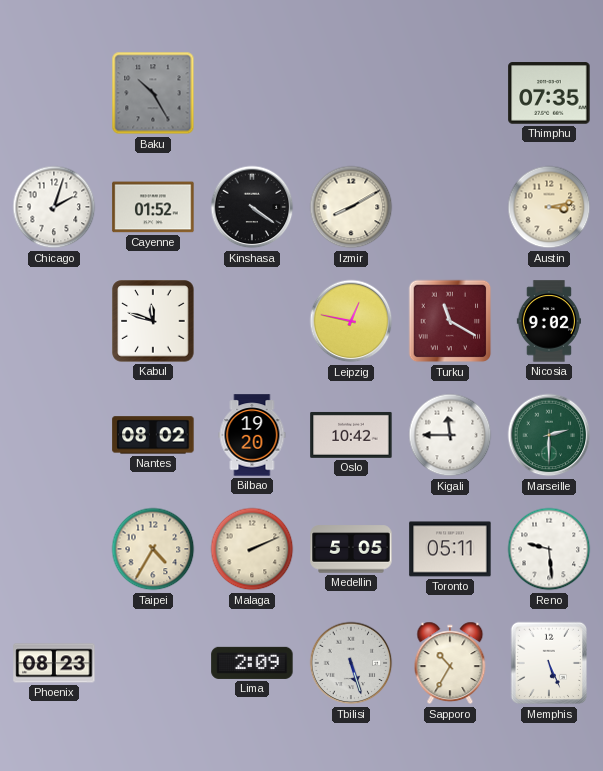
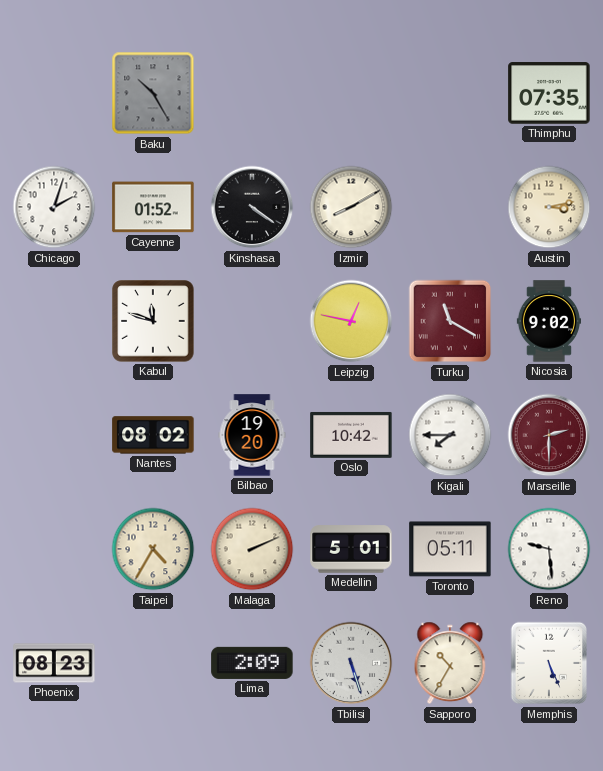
Kigali: 11:45 -> 7:45
Marseille dial: green -> burgundy
Medellin: 5:05 -> 5:01
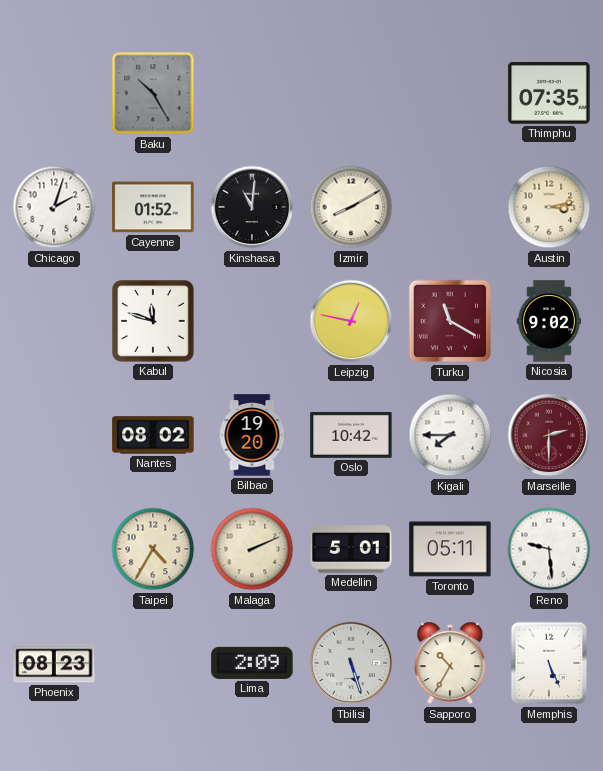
Kinshasa: 4:21 -> 11:01
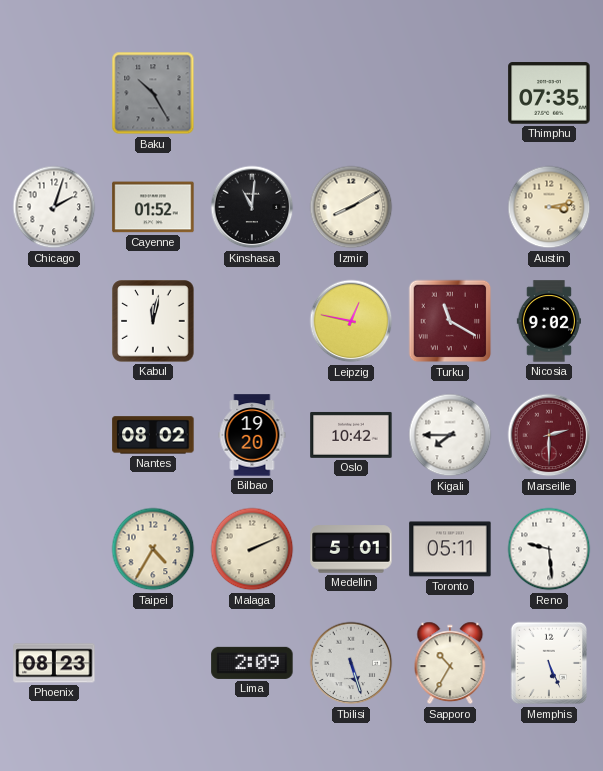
Kabul: 11:48 -> 12:02
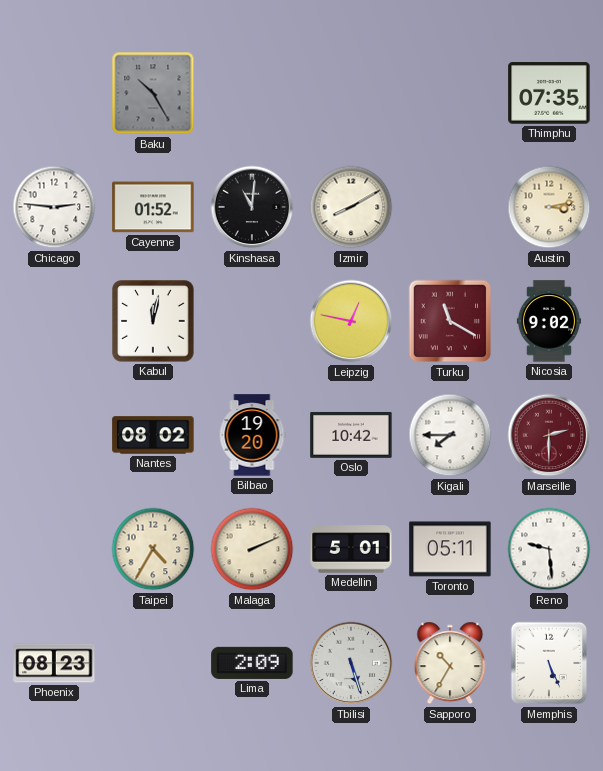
Chicago: 2:03 -> 2:46
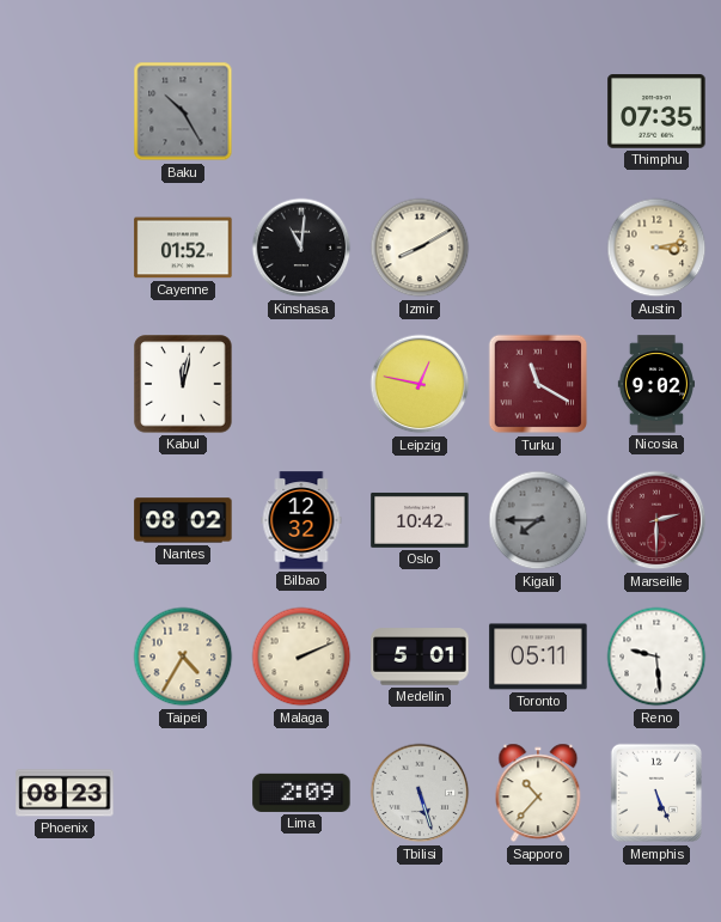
Chicago: 2:46 -> none
Bilbao: 19:20 -> 12:32
Kigali dial: white -> grey
Sapporo: 10:35 -> 10:37
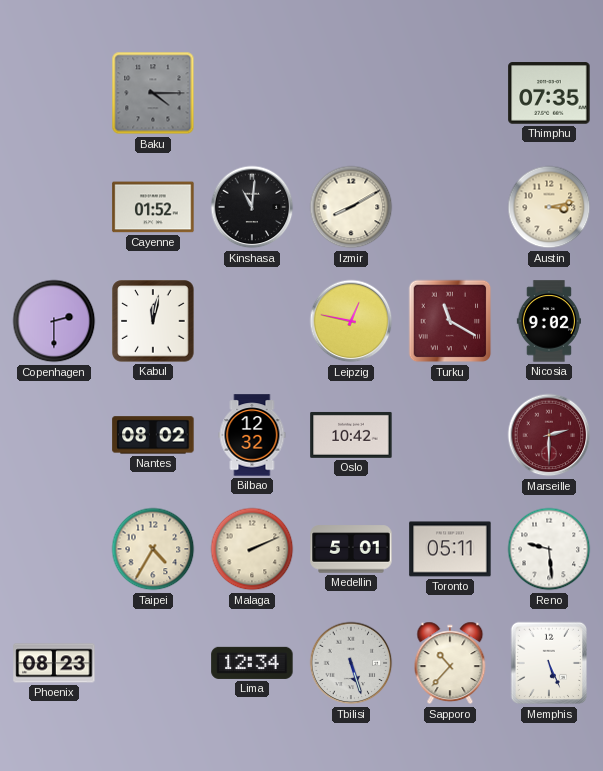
Baku: 10:25 -> 4:15
Copenhagen: none -> 2:30
Kigali: 7:45 -> none
Lima: 2:09 -> 12:34
